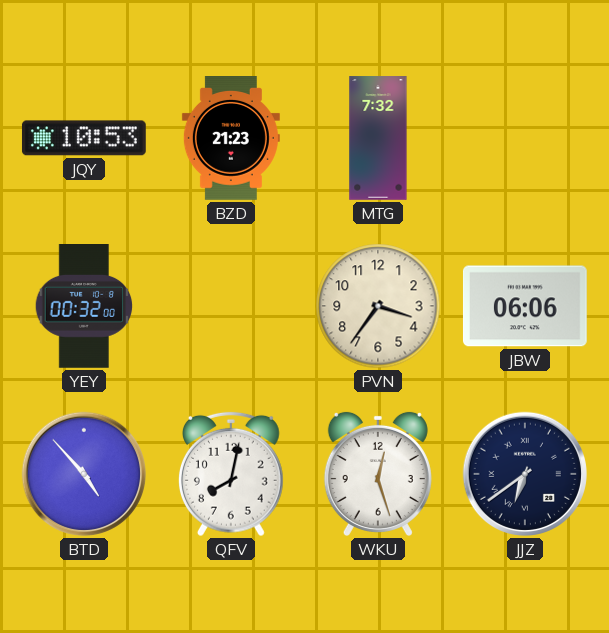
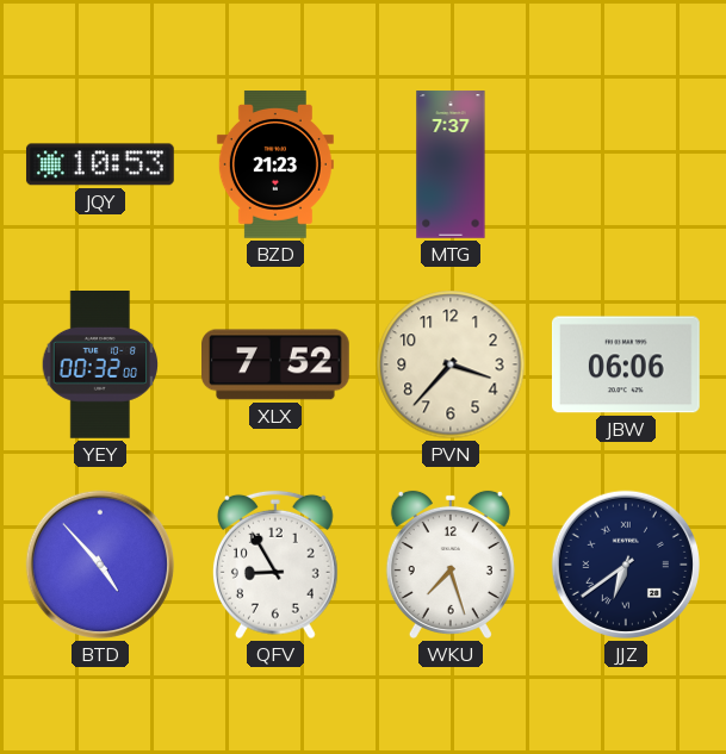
MTG: 7:32 -> 7:37
XLX: none -> 7:52
PVN: 3:36 -> 3:37
QFV: 8:02 -> 8:55
WKU: 12:27 -> 7:27
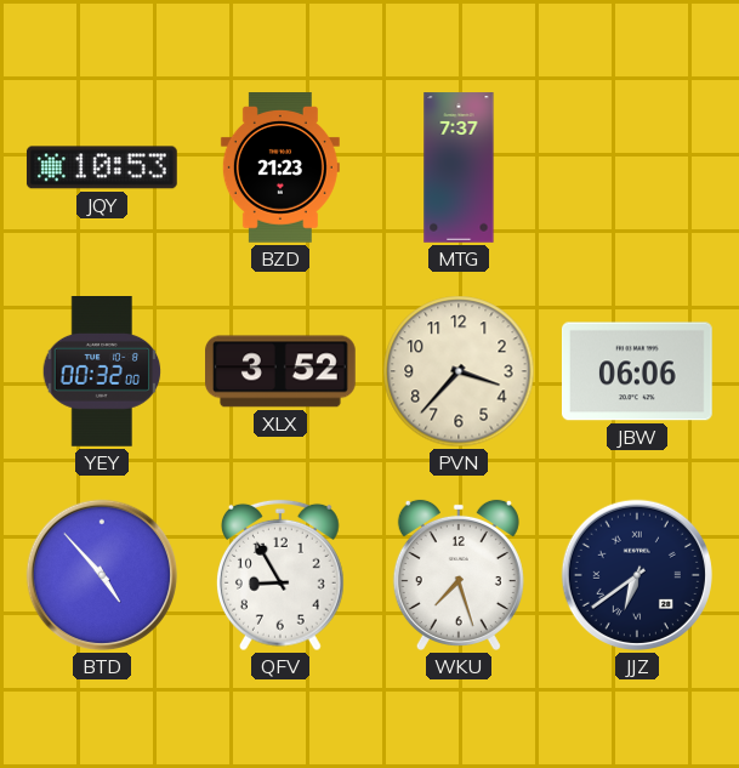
XLX: 7:52 -> 3:52
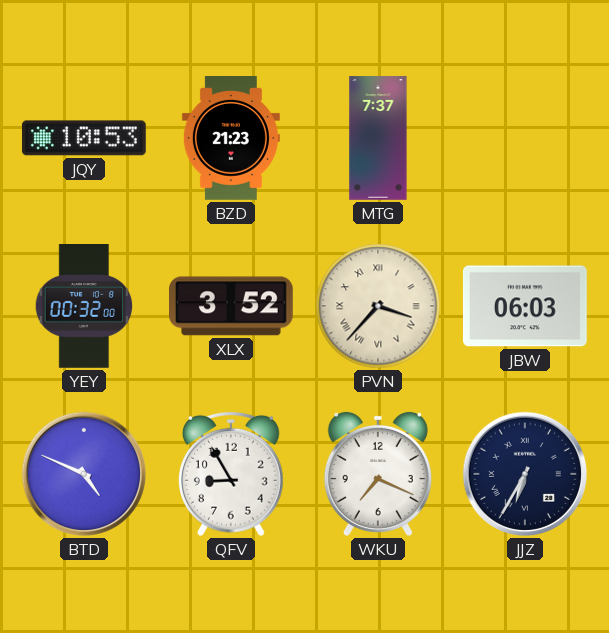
PVN numerals: Arabic -> Roman
JBW: 06:06 -> 06:03
BTD: 4:53 -> 4:49
WKU: 7:27 -> 7:19
JJZ: 6:39 -> 6:35
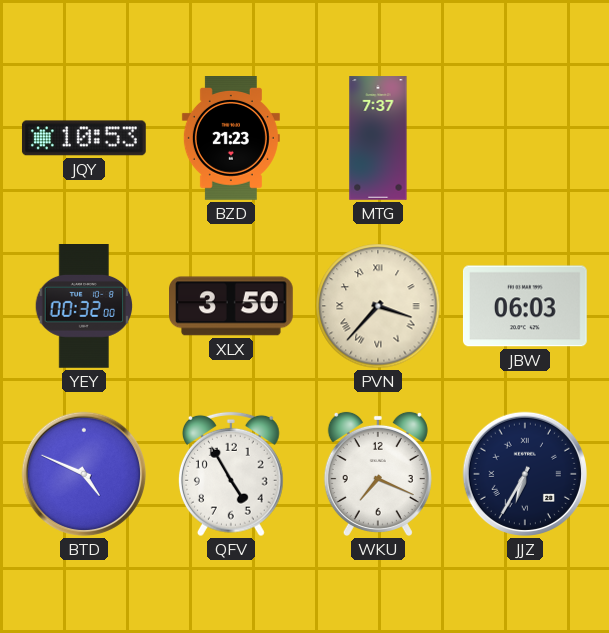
XLX: 3:52 -> 3:50
QFV: 8:55 -> 4:55
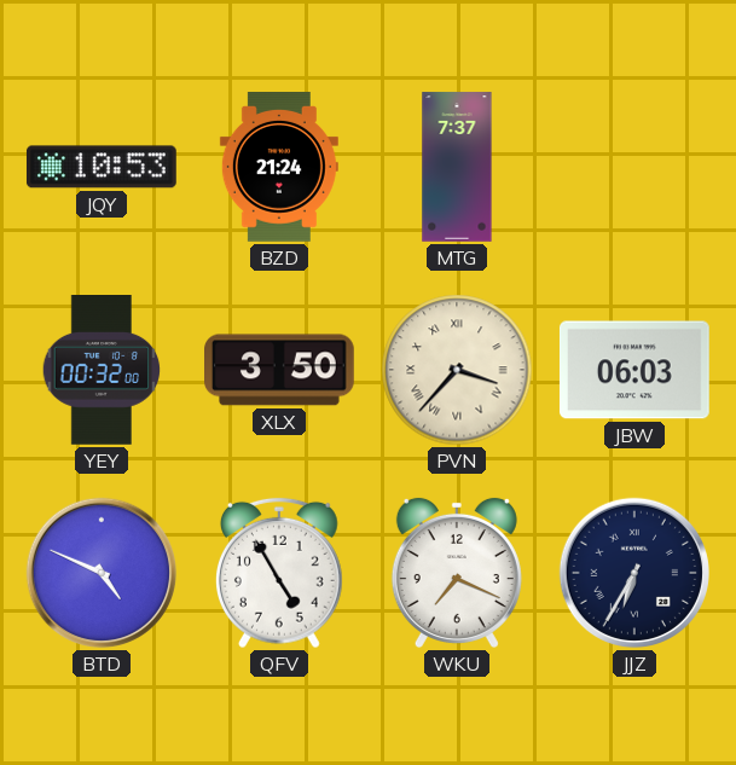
BZD: 21:23 -> 21:24
